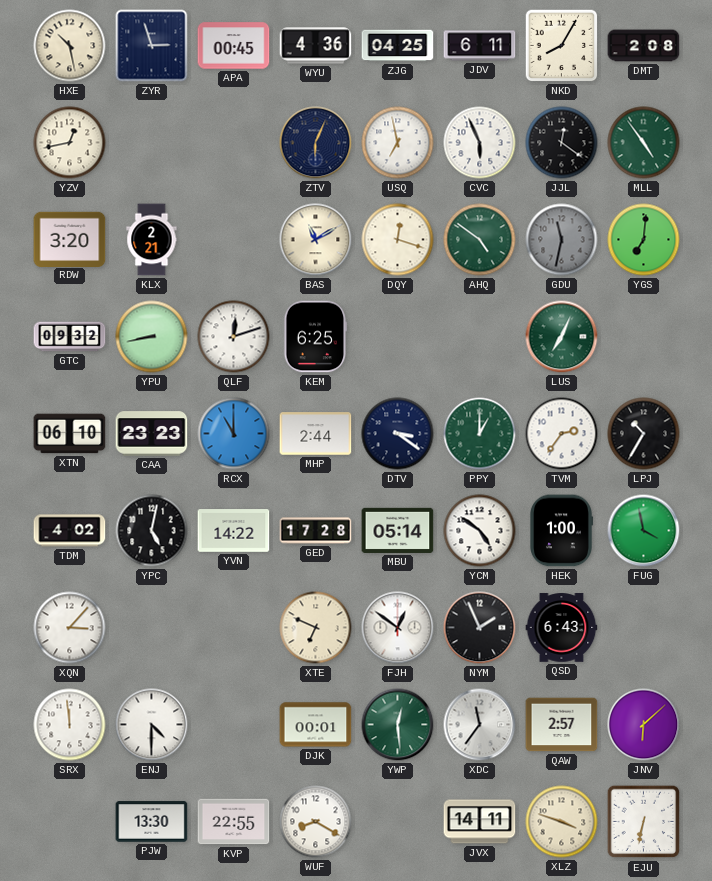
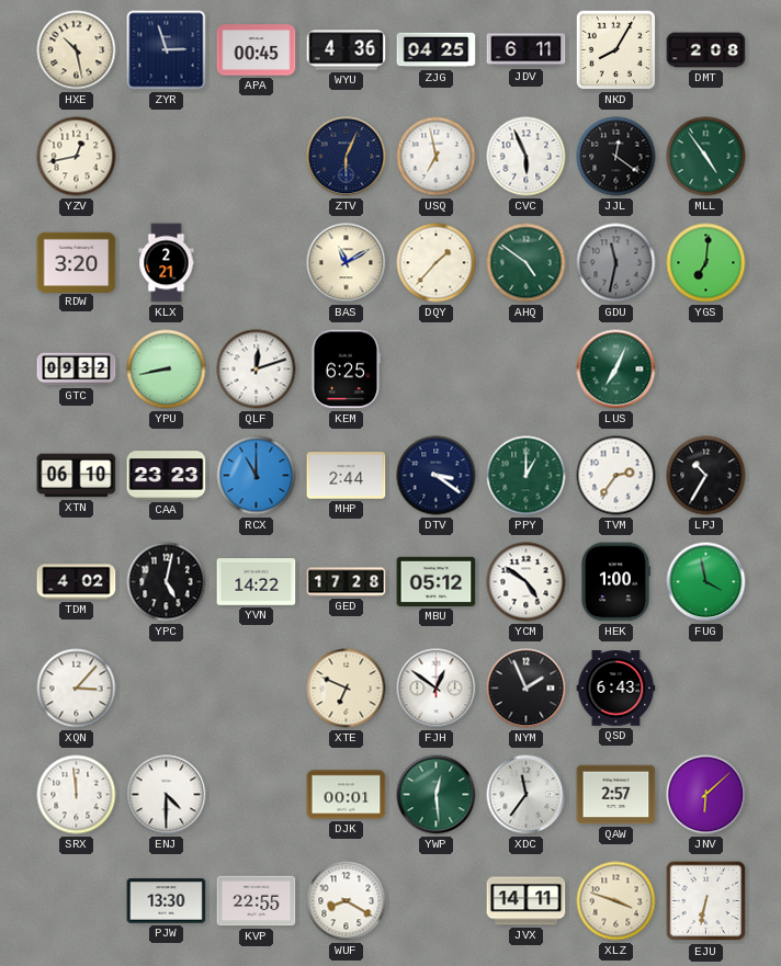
DQY: 12:18 -> 1:37
MBU: 05:14 -> 05:12
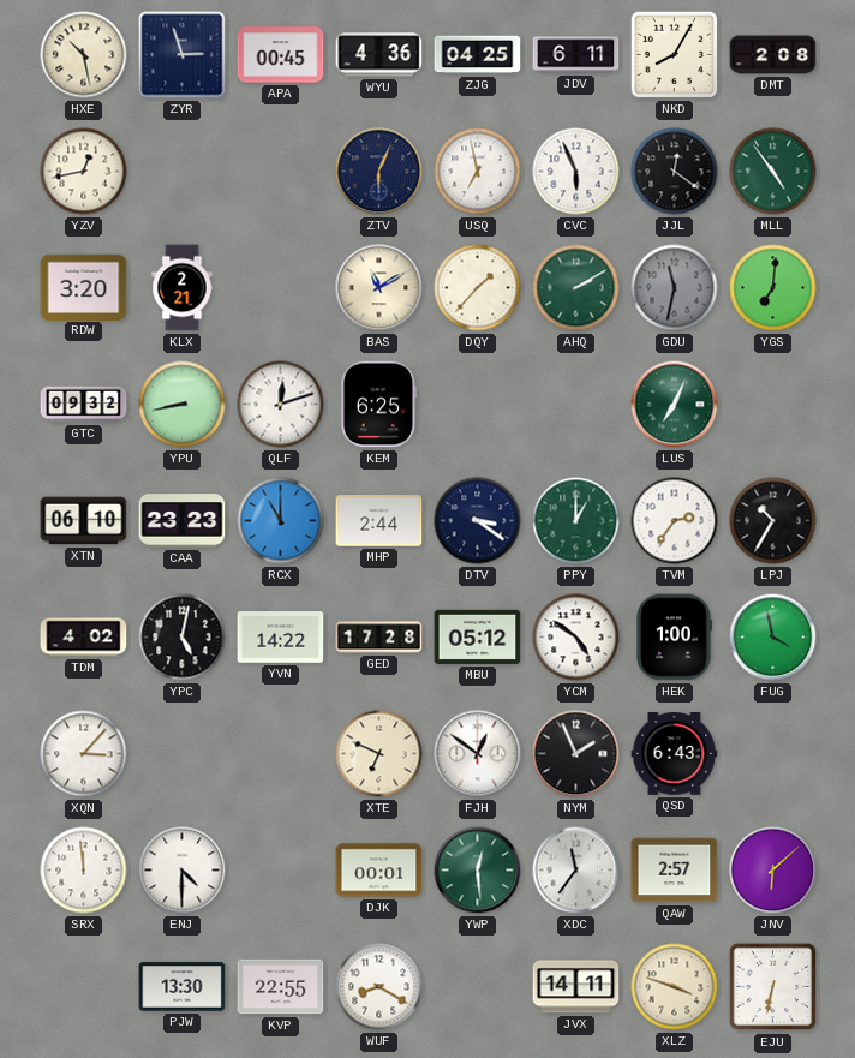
AHQ: 4:51 -> 2:10
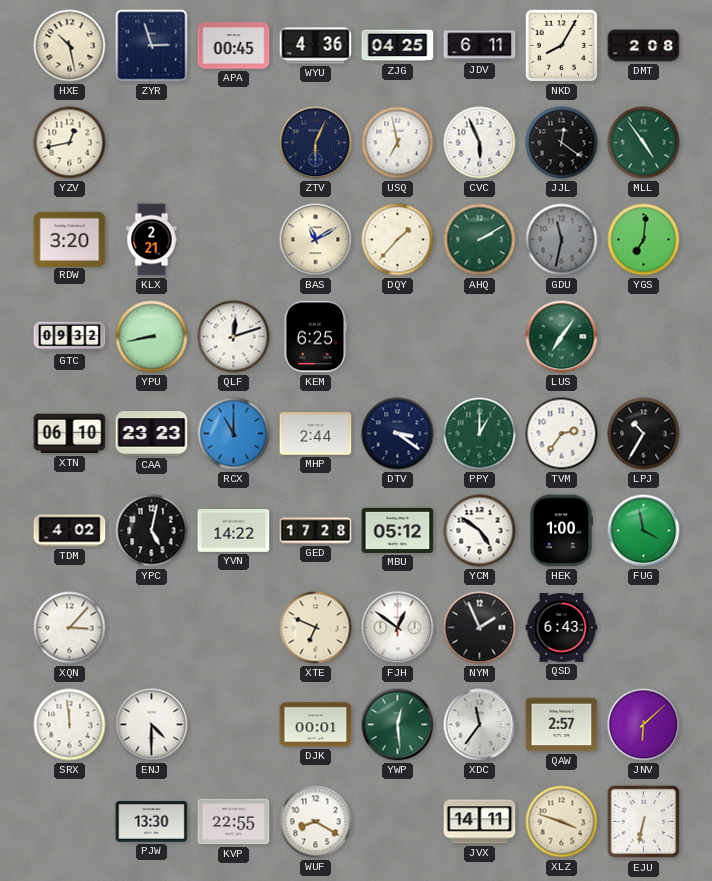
LUS: 7:04 -> 7:06
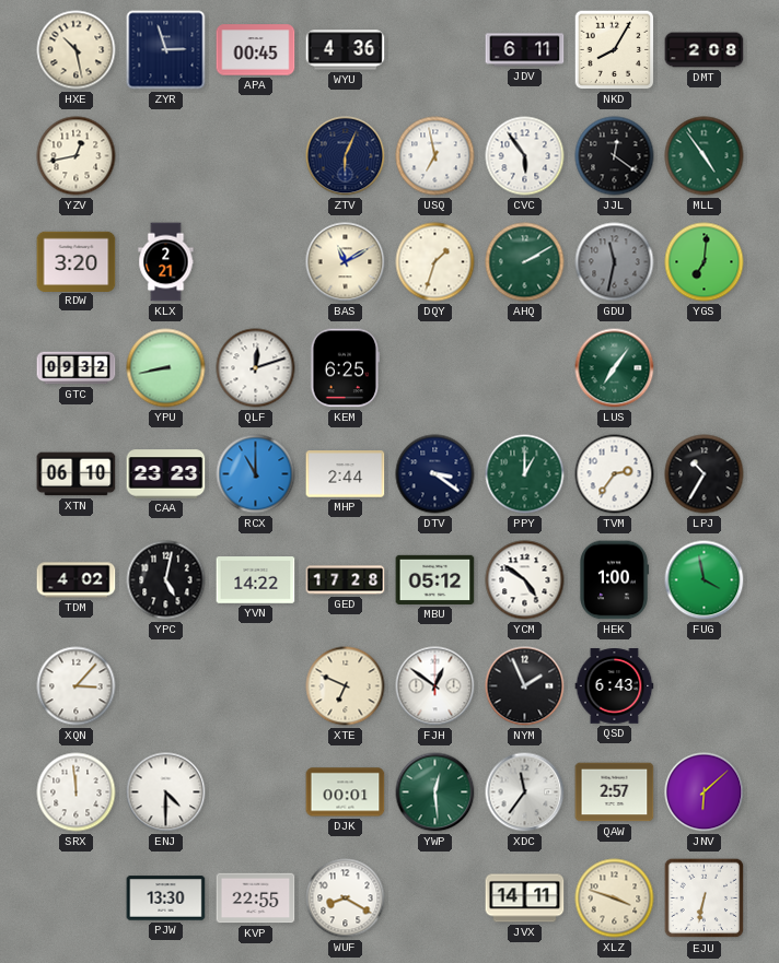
ZJG: 04:25 -> none
CVC: 5:56 -> 5:54
DQY: 1:37 -> 1:33
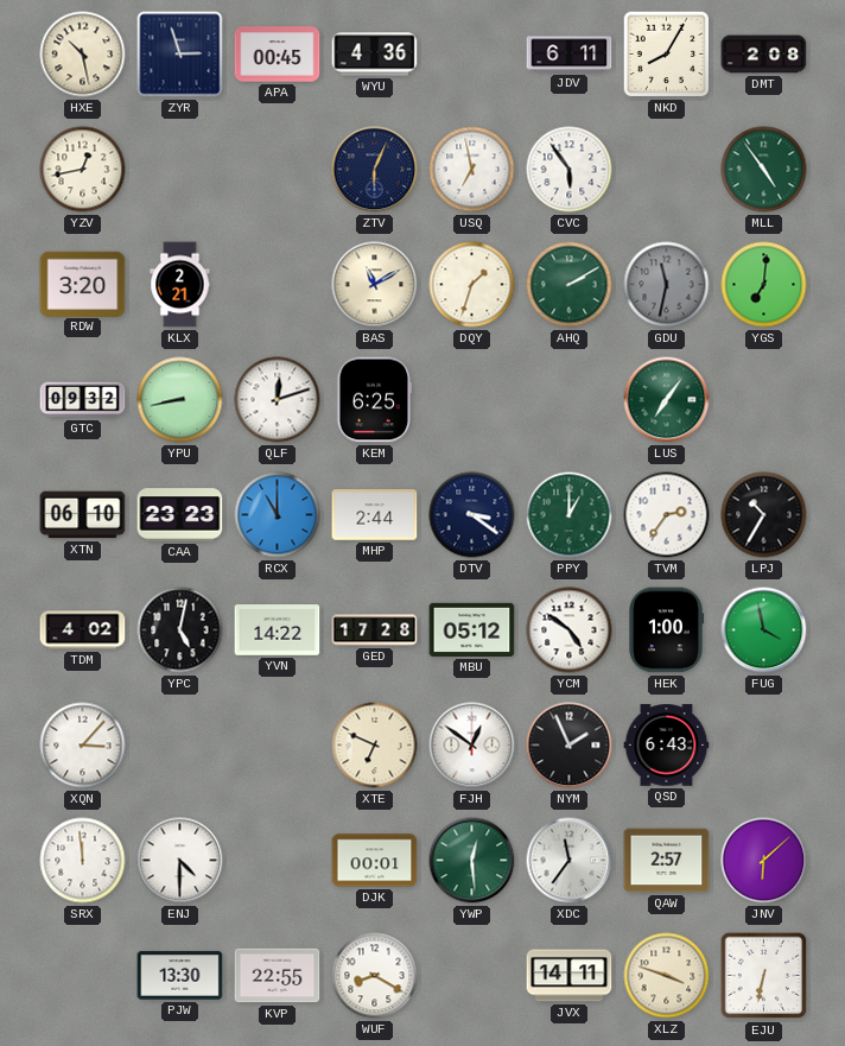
JJL: 12:21 -> none
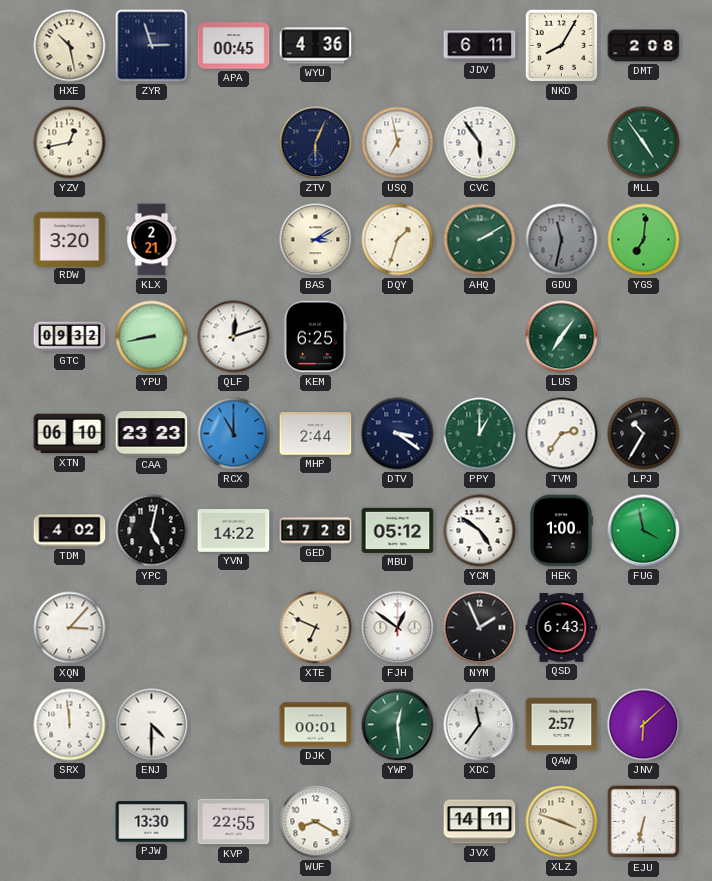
BAS: 11:10 -> 3:10
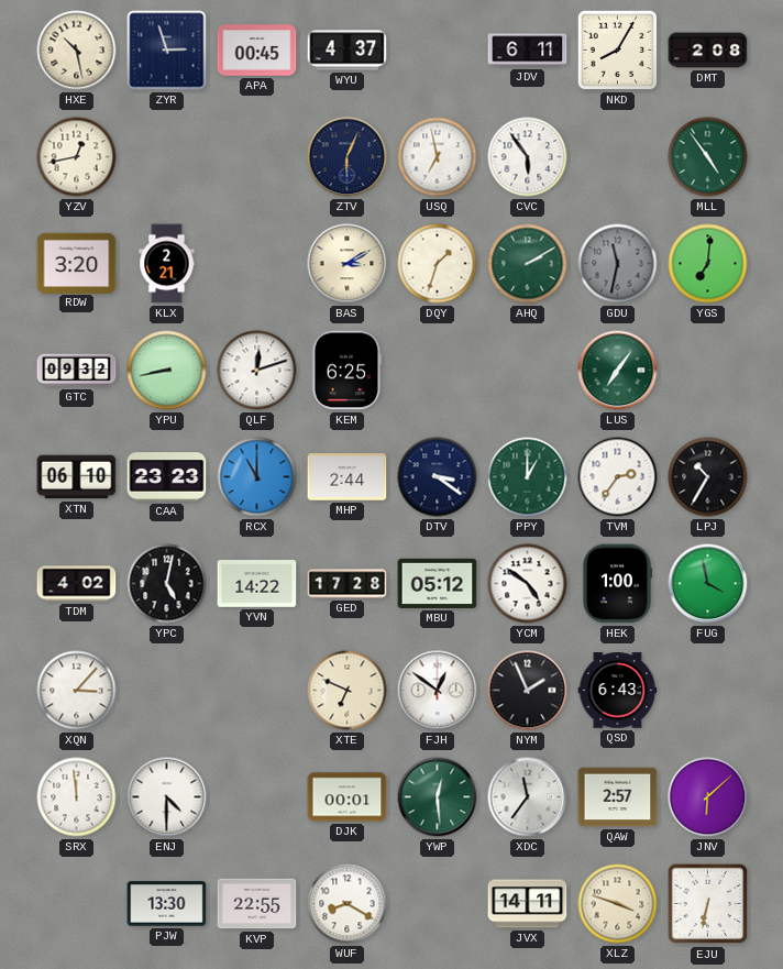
WYU: 4:36 -> 4:37
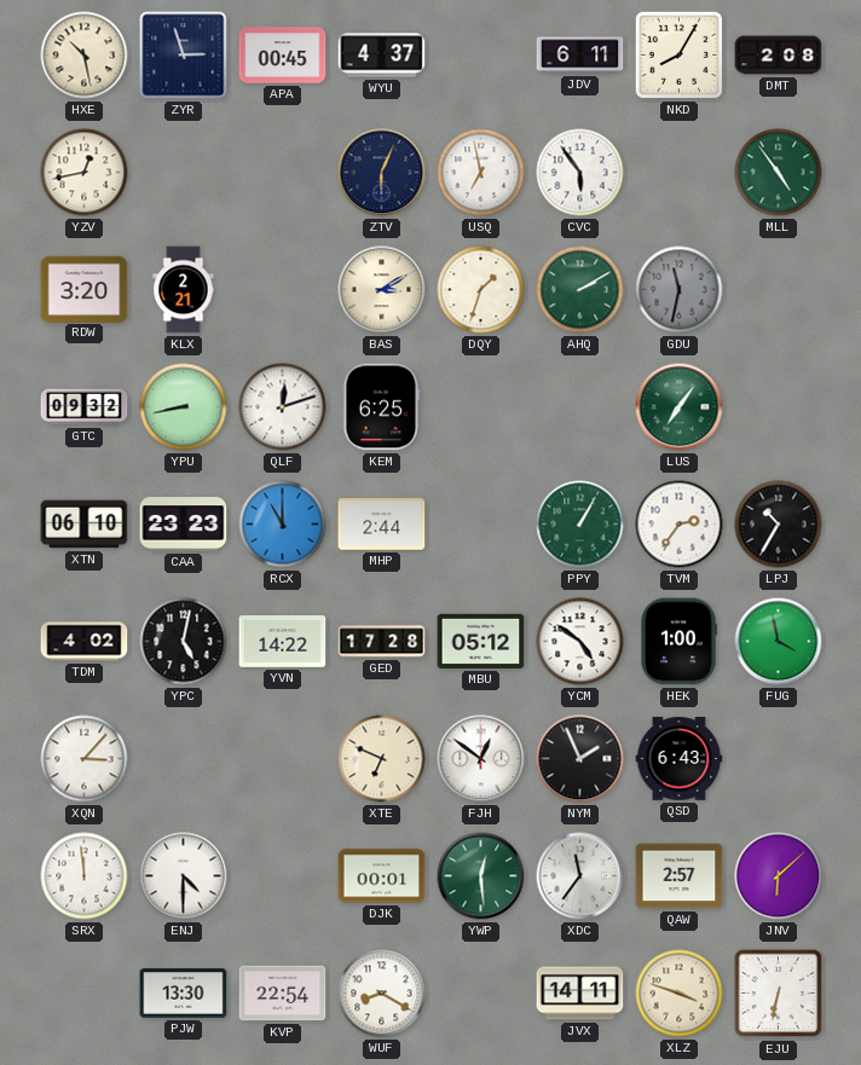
YGS: 7:01 -> none
DTV: 3:21 -> none
PPY: 1:00 -> 1:05
KVP: 22:55 -> 22:54
